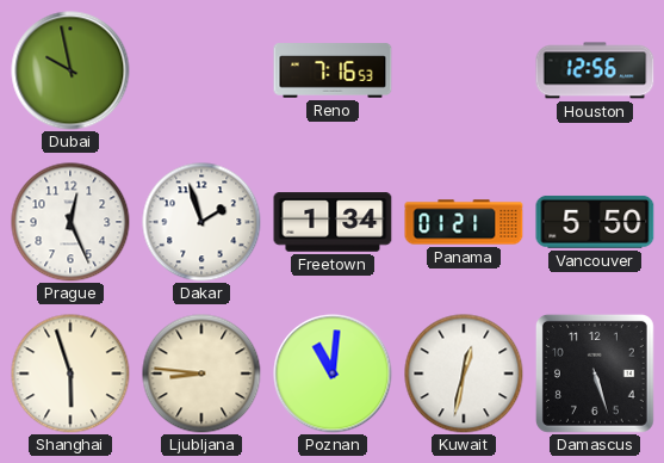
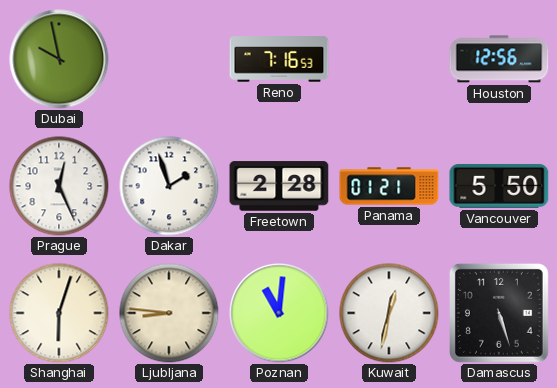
Freetown: 1:34 -> 2:28
Shanghai: 5:57 -> 6:03
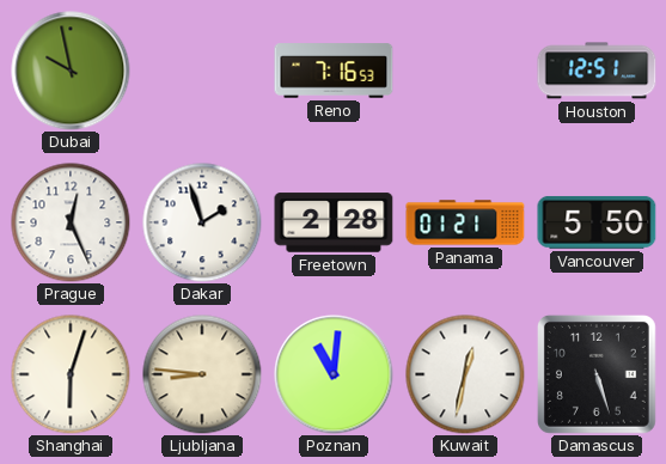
Houston: 12:56 -> 12:51
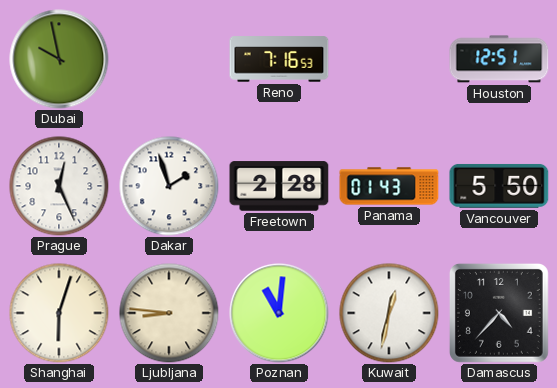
Panama: 01:21 -> 01:43
Damascus: 5:27 -> 4:37
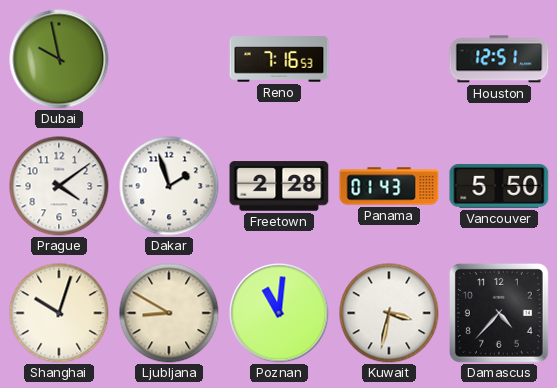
Prague: 12:26 -> 4:09
Shanghai: 6:03 -> 10:03
Ljubljana: 8:46 -> 8:50
Kuwait: 12:32 -> 3:32
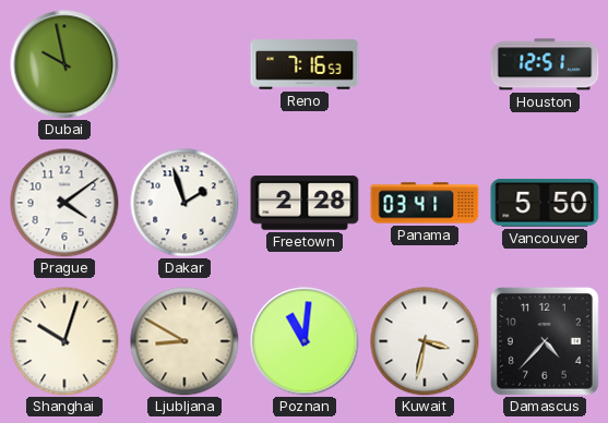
Panama: 01:43 -> 03:41
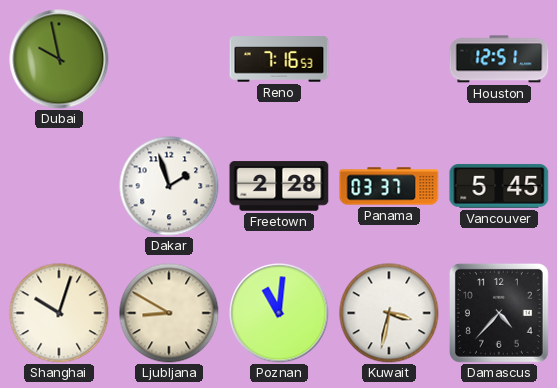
Prague: 4:09 -> none
Panama: 03:41 -> 03:37
Vancouver: 5:50 -> 5:45
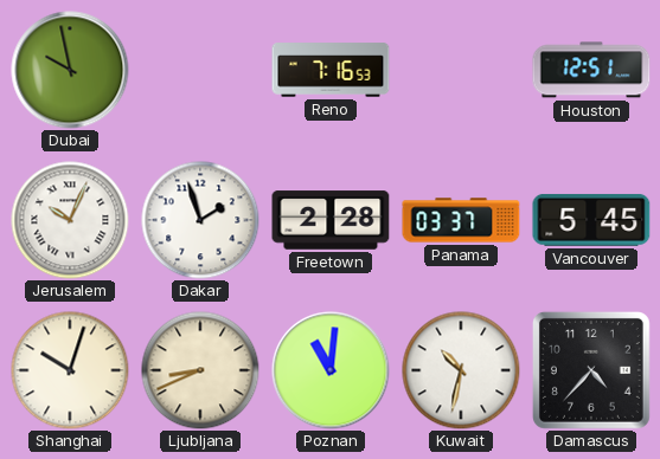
Jerusalem: none -> 10:04
Ljubljana: 8:50 -> 8:41
Kuwait: 3:32 -> 10:32
